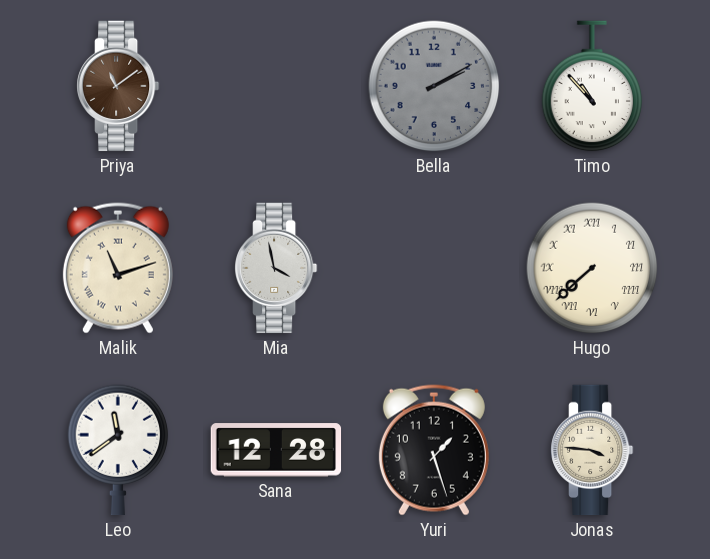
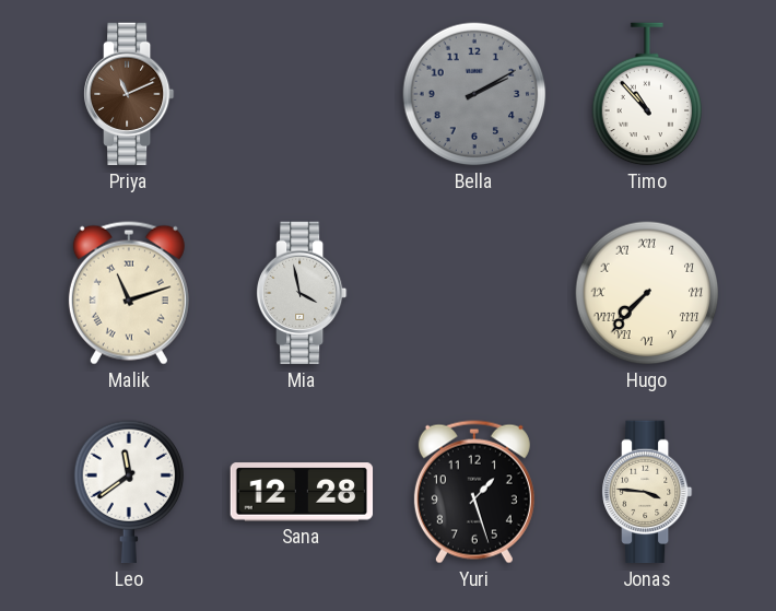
Priya: 11:09 -> 11:11
Hugo: 7:38 -> 7:37
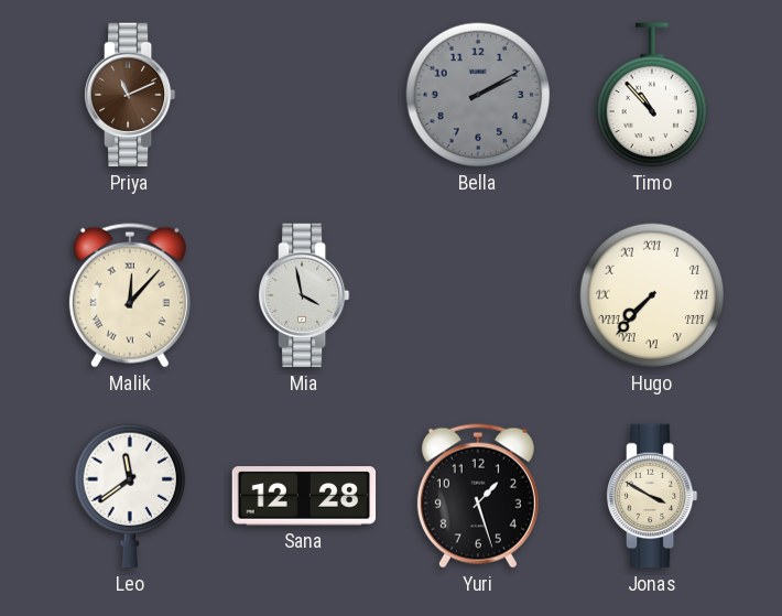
Malik: 11:12 -> 12:07
Jonas: 3:46 -> 3:50
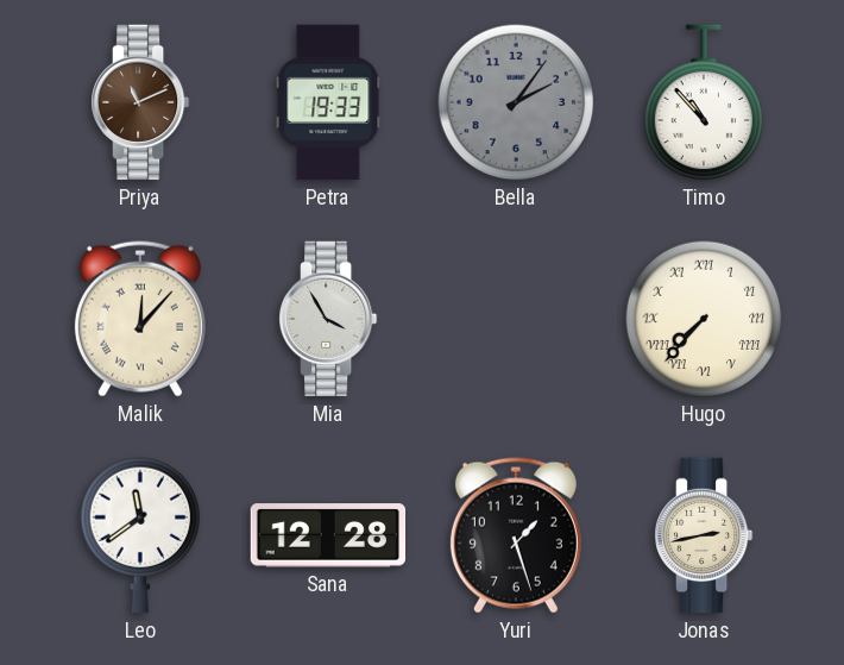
Petra: none -> 19:33
Bella: 2:10 -> 2:06
Mia: 3:58 -> 3:55
Jonas: 3:50 -> 2:43
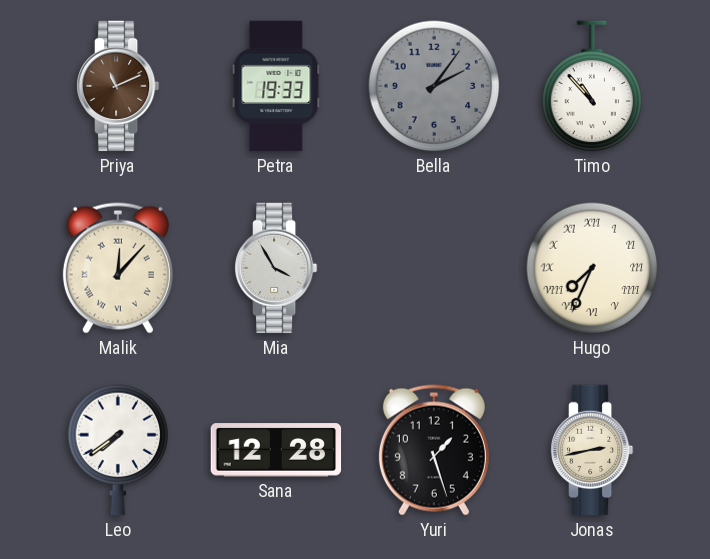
Hugo: 7:37 -> 7:34
Leo: 11:39 -> 7:39
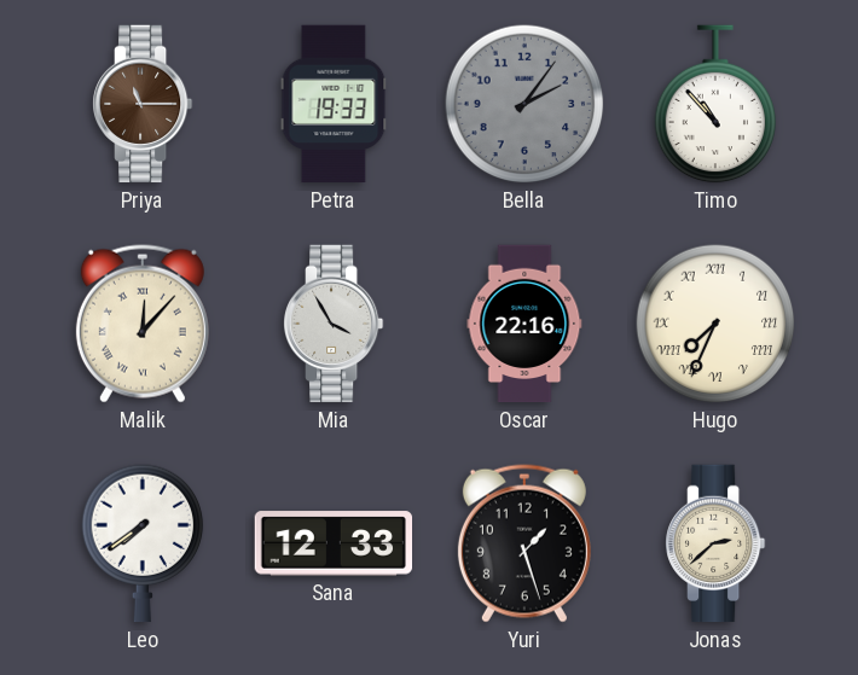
Priya: 11:11 -> 11:15
Oscar: none -> 22:16
Sana: 12:28 -> 12:33
Jonas: 2:43 -> 2:38
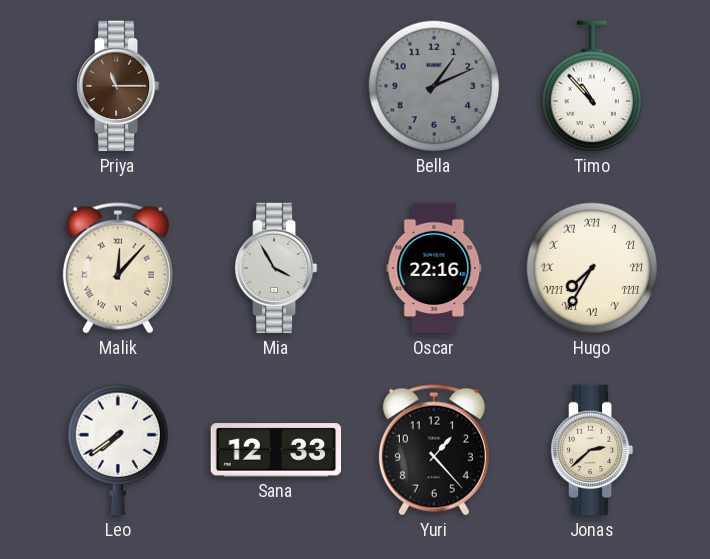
Petra: 19:33 -> none
Bella: 2:06 -> 1:11
Hugo: 7:34 -> 7:35
Yuri: 1:27 -> 1:23
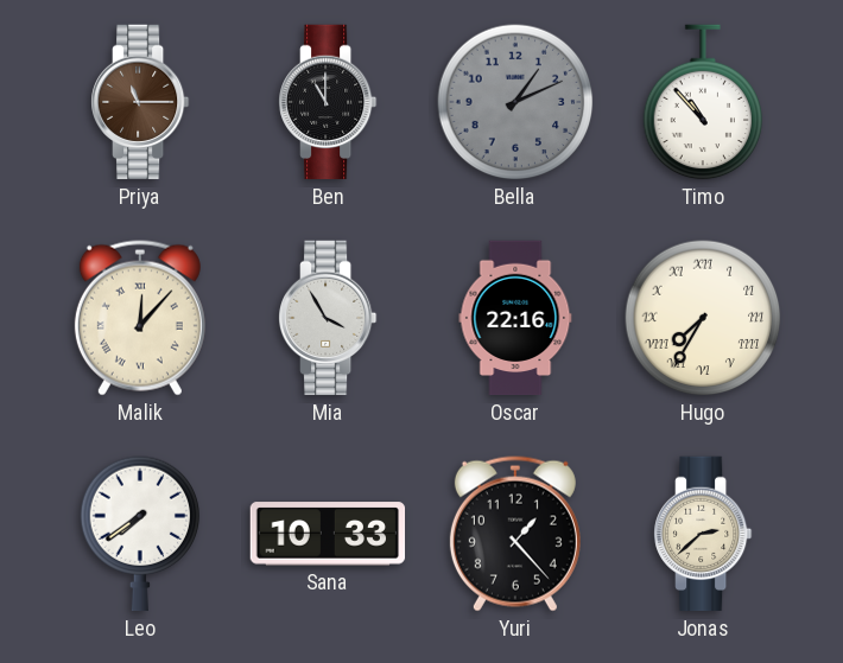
Ben: none -> 11:00
Sana: 12:33 -> 10:33
